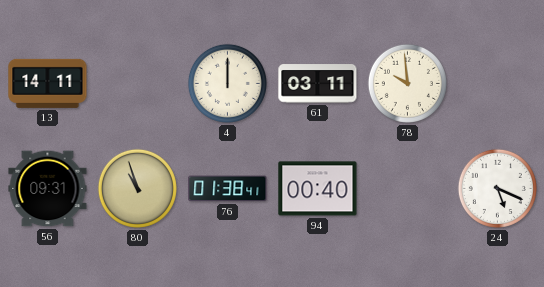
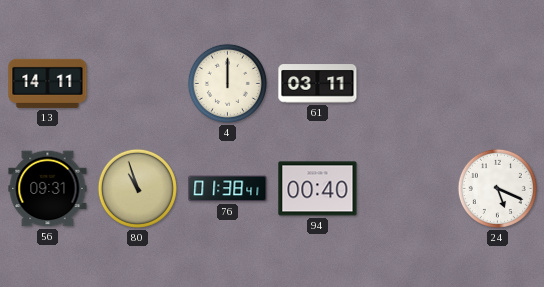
78: 9:59 -> none
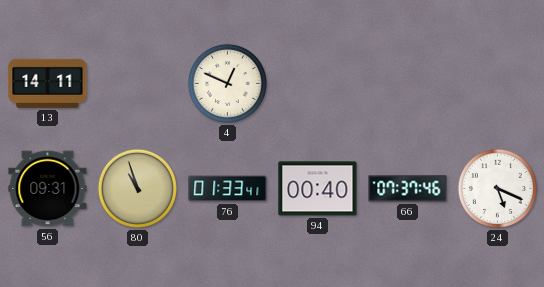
4: 12:00 -> 12:49
61: 03:11 -> none
76: 01:38 -> 01:33
66: none -> 07:37
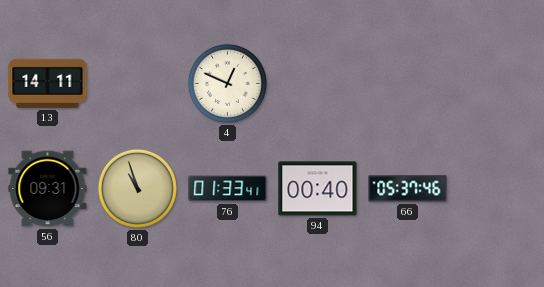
66: 07:37 -> 05:37
24: 5:19 -> none
